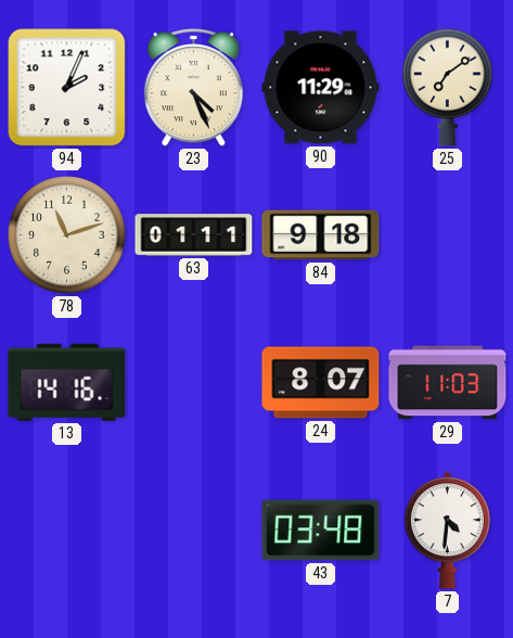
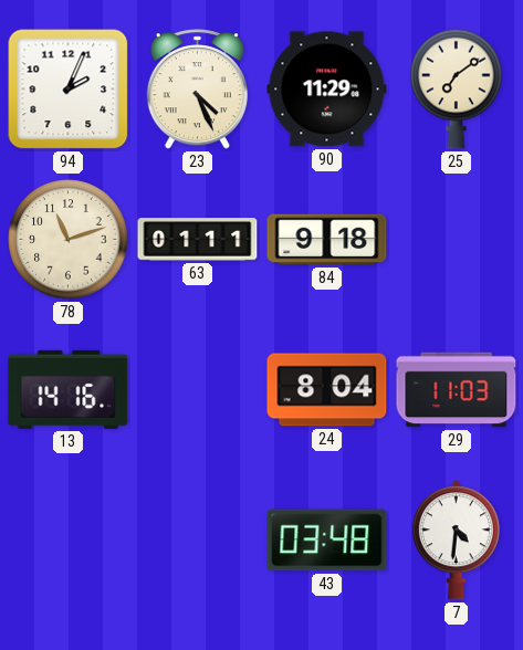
24: 8:07 -> 8:04
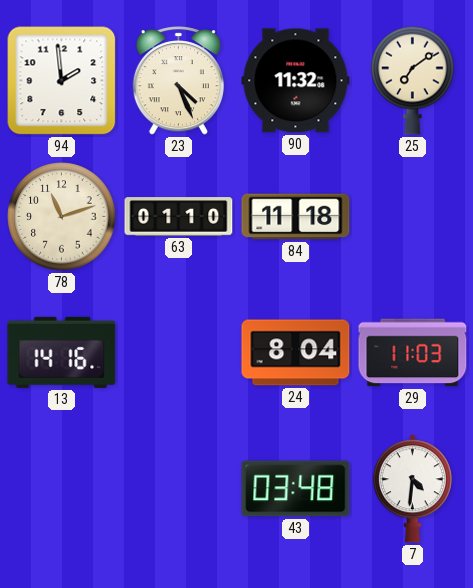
94: 2:04 -> 1:59
90: 11:29 -> 11:32
63: 01:11 -> 01:10
84: 9:18 -> 11:18
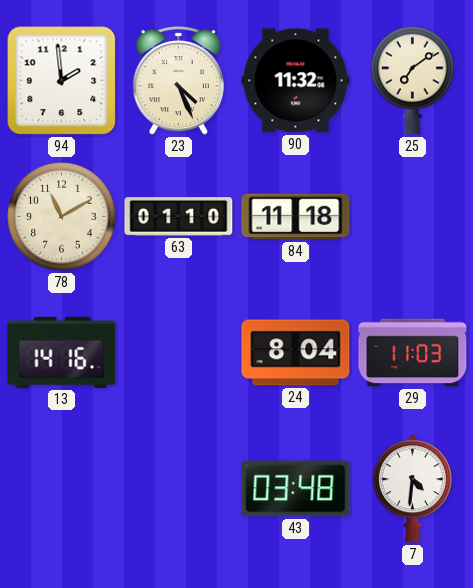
78: 11:12 -> 11:10
